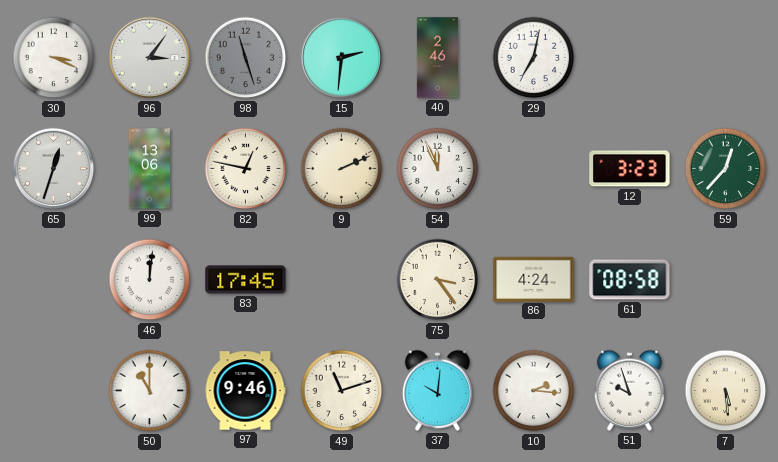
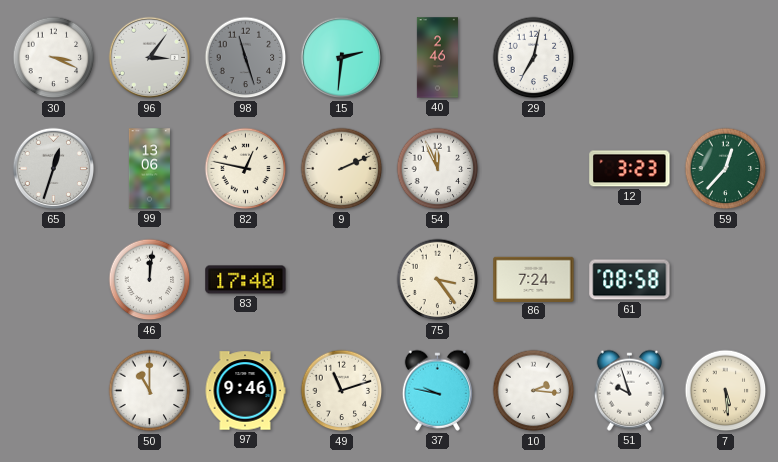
83: 17:45 -> 17:40
86: 4:24 -> 7:24
37: 10:01 -> 9:47
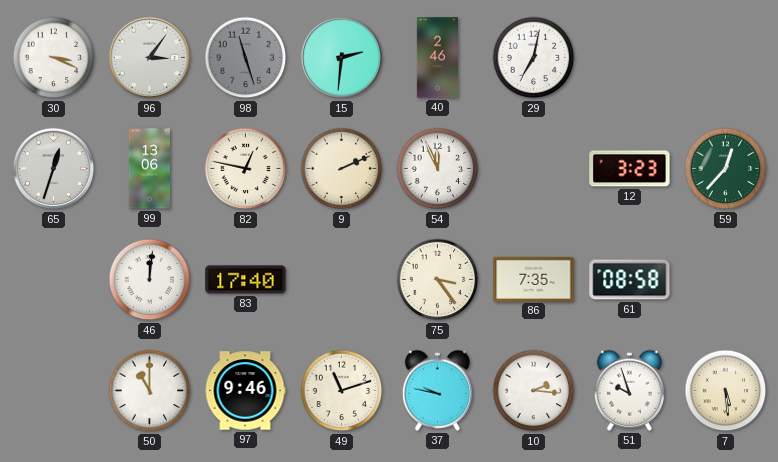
86: 7:24 -> 7:35
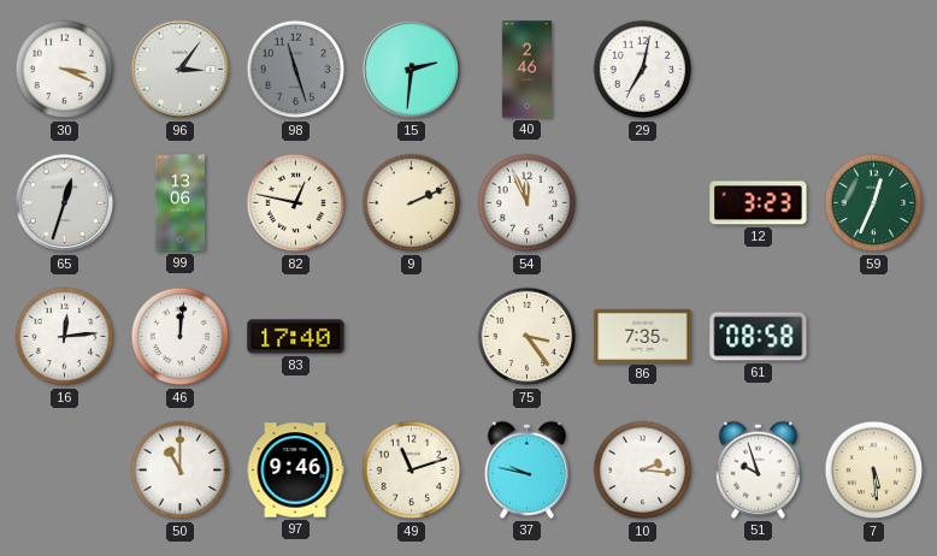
59: 12:37 -> 12:34
16: none -> 12:14
